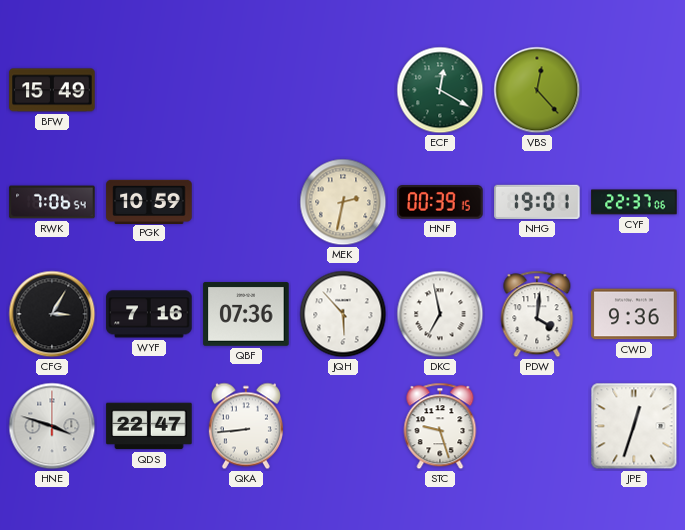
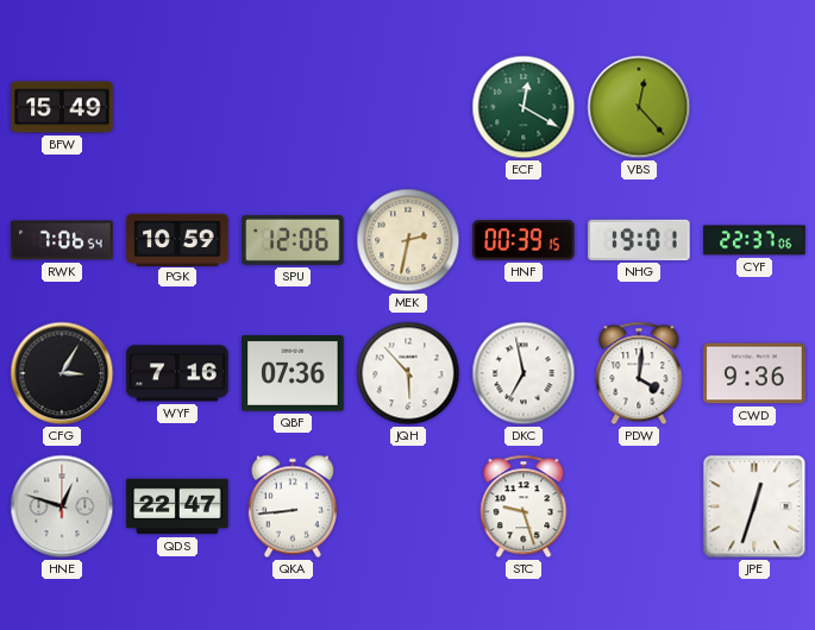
SPU: none -> 12:06
HNE: 3:48 -> 12:48
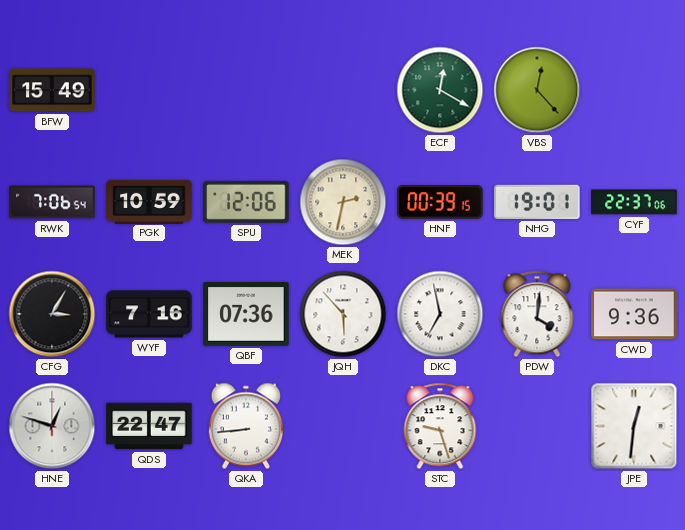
JPE: 12:33 -> 12:31
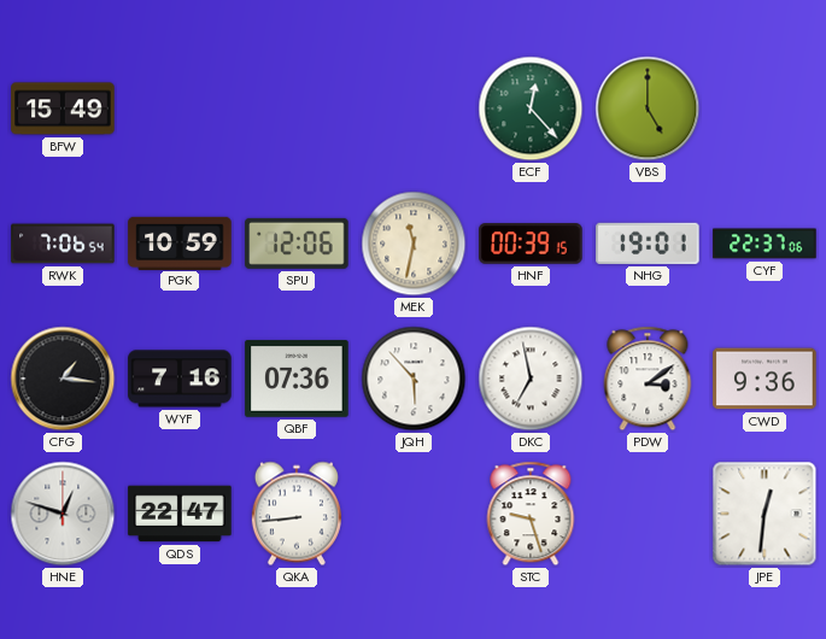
ECF: 12:20 -> 12:23
VBS: 12:23 -> 5:00
MEK: 2:32 -> 11:32
CFG: 3:05 -> 1:16
PDW: 4:01 -> 3:09
